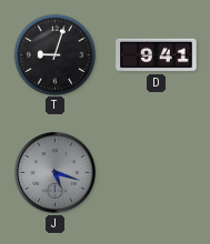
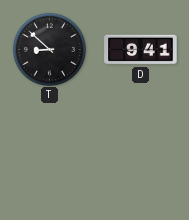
T: 9:03 -> 8:52
J: 5:18 -> none
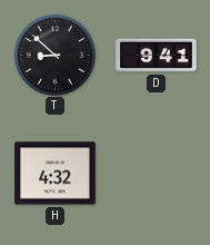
H: none -> 4:32
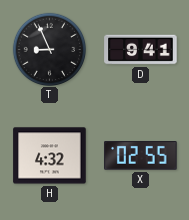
T: 8:52 -> 8:56
X: none -> 02:55
